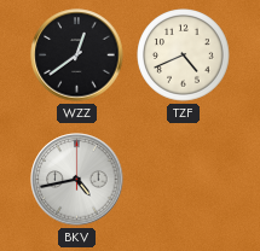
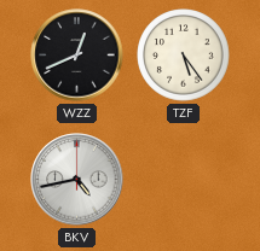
WZZ: 12:39 -> 12:41
TZF: 4:41 -> 5:24
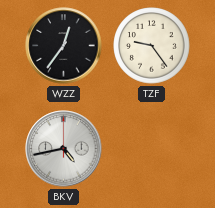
WZZ: 12:41 -> 12:36
TZF: 5:24 -> 9:24
